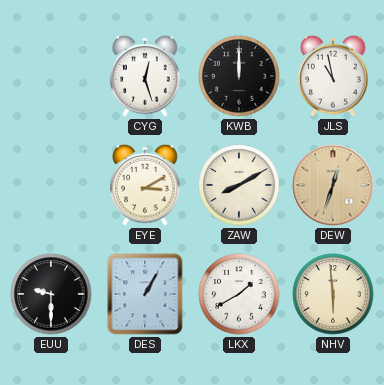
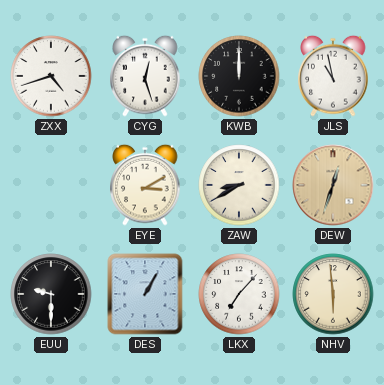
ZXX: none -> 4:42
ZAW: 8:10 -> 8:40
LKX: 1:40 -> 7:07
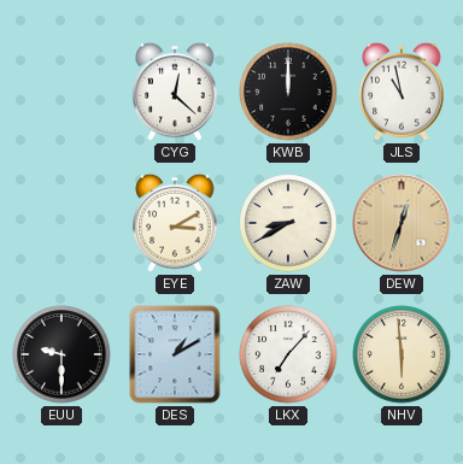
ZXX: 4:42 -> none
CYG: 12:27 -> 12:22
DES: 1:05 -> 1:10
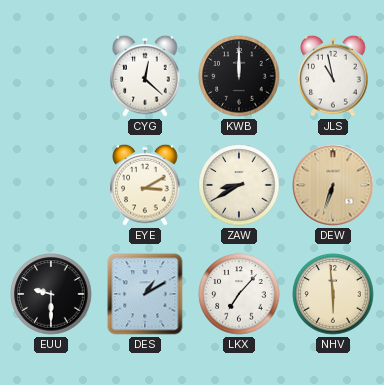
DEW: 12:33 -> 6:33
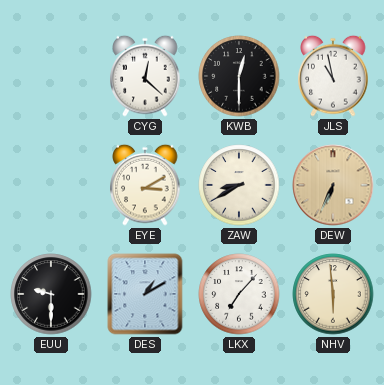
KWB: 12:00 -> 12:30
DEW: 6:33 -> 6:34
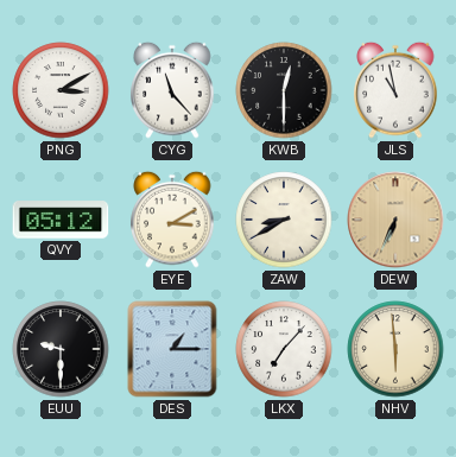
PNG: none -> 3:10
CYG: 12:22 -> 11:23
QVY: none -> 05:12
DES: 1:10 -> 1:15
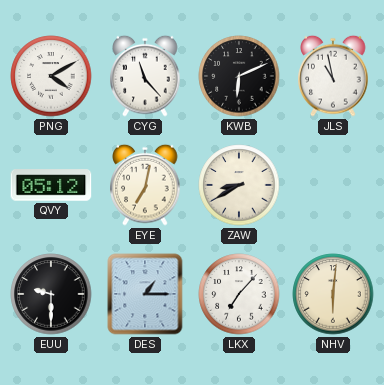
PNG: 3:10 -> 4:10
KWB: 12:30 -> 6:11
EYE: 3:10 -> 7:02
DEW: 6:34 -> none
NHV: 5:59 -> 6:01
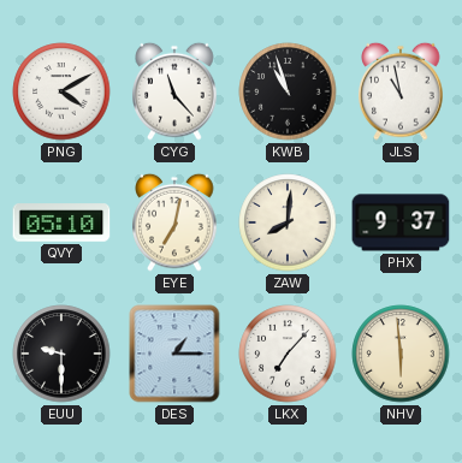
KWB: 6:11 -> 10:57
QVY: 05:12 -> 05:10
ZAW: 8:40 -> 8:01
PHX: none -> 9:37
NHV: 6:01 -> 5:59
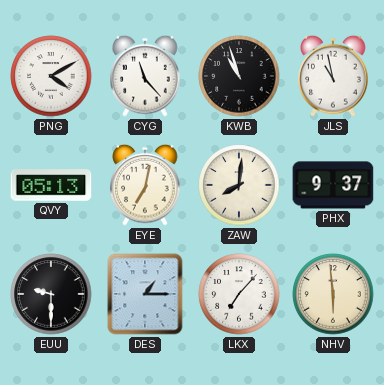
QVY: 05:10 -> 05:13
